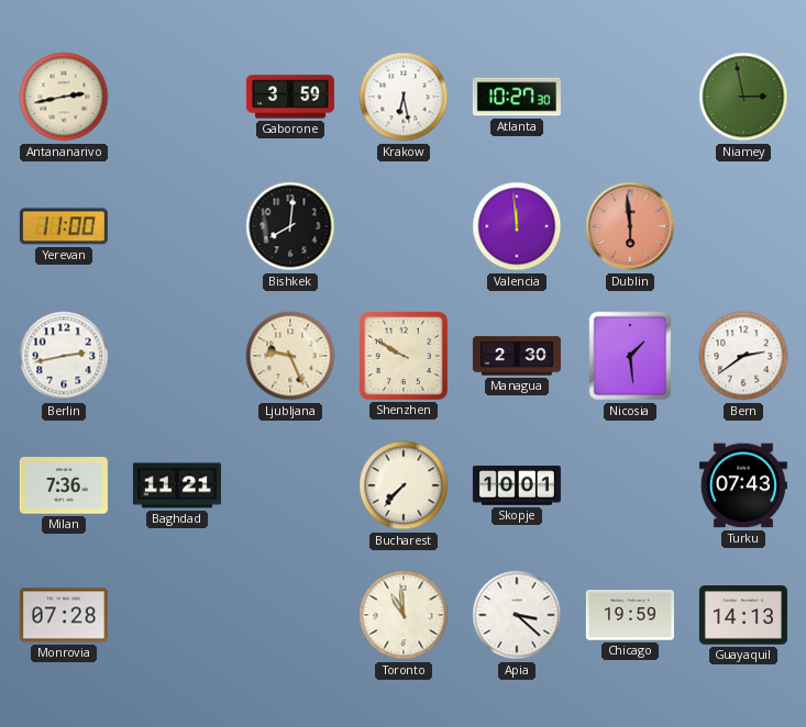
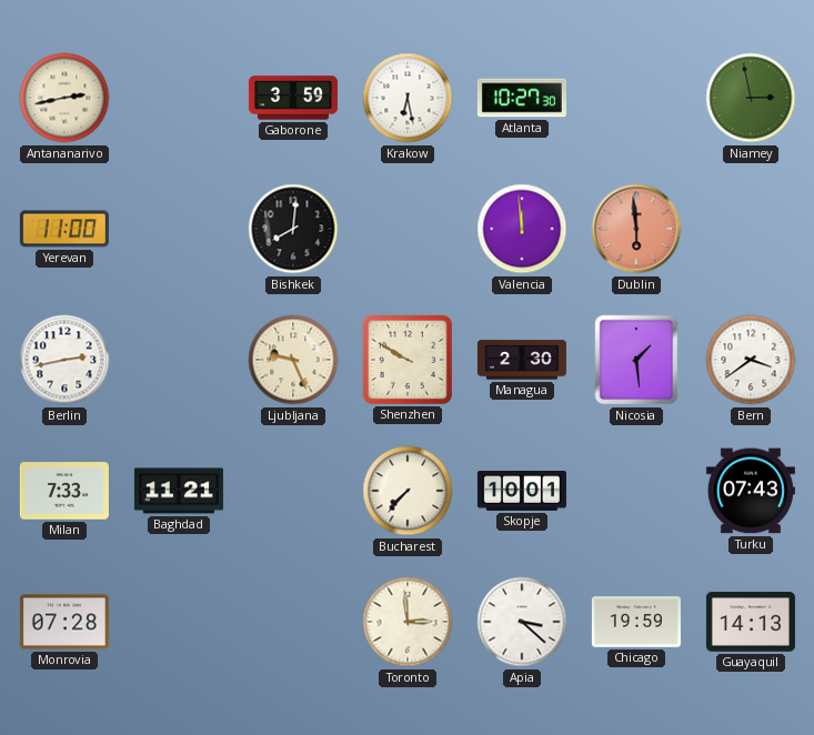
Bern: 2:39 -> 3:39
Milan: 7:36 -> 7:33
Toronto: 10:59 -> 2:59
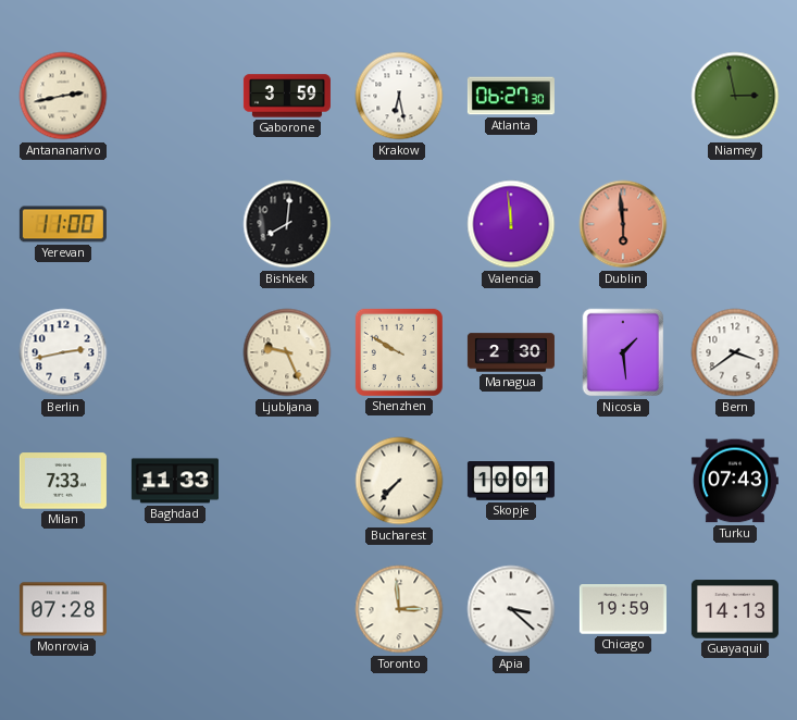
Atlanta: 10:27 -> 06:27
Baghdad: 11:21 -> 11:33
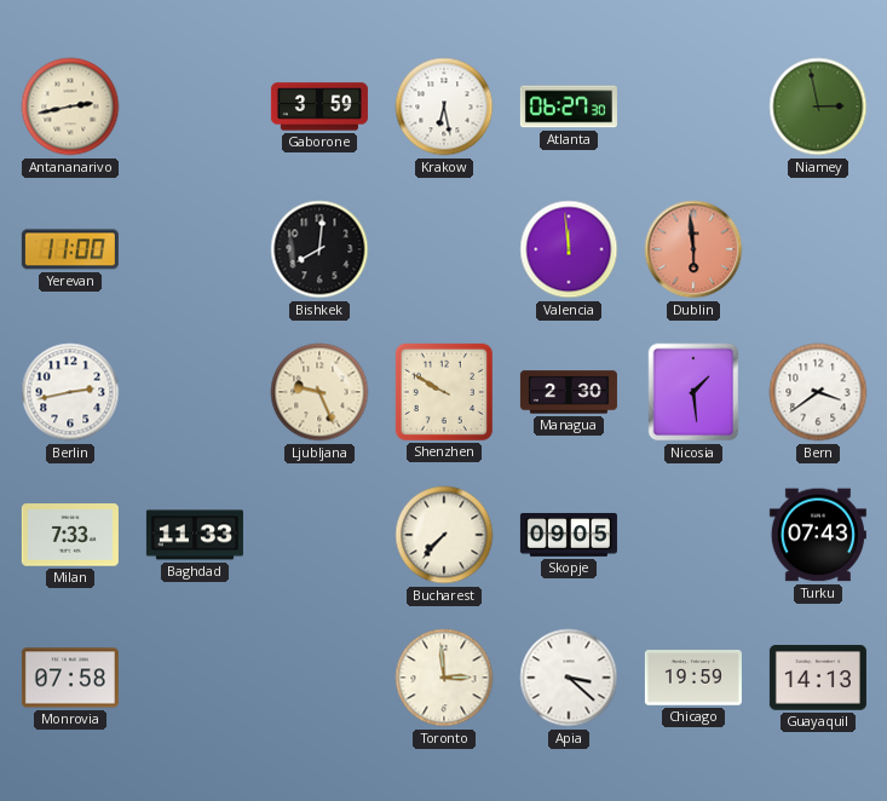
Skopje: 10:01 -> 09:05
Monrovia: 07:28 -> 07:58
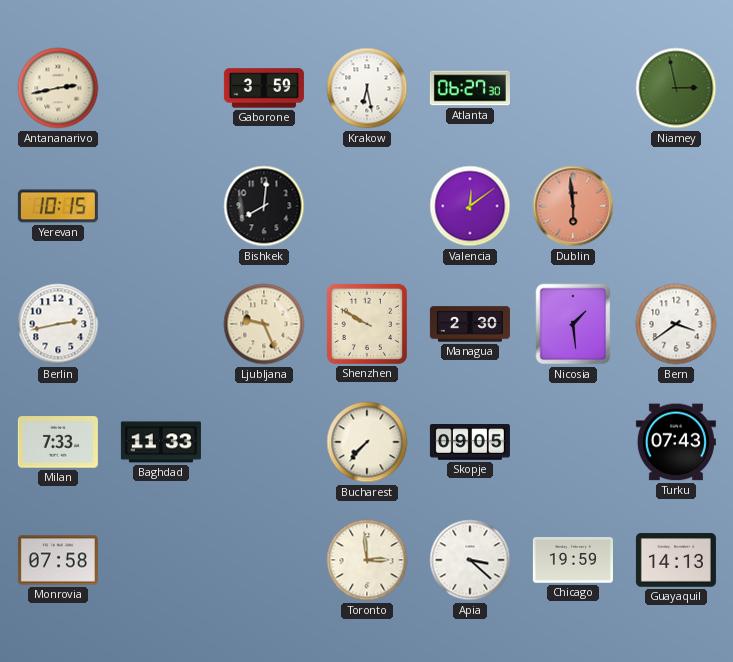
Yerevan: 11:00 -> 10:15
Valencia: 11:59 -> 12:09
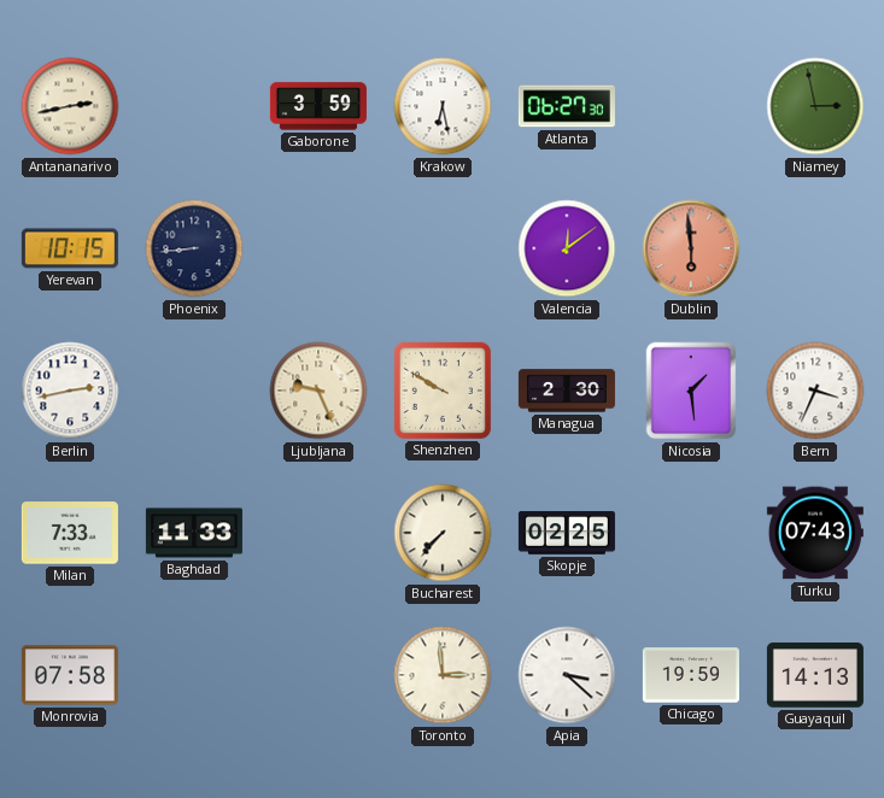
Phoenix: none -> 8:44
Bishkek: 8:01 -> none
Bern: 3:39 -> 3:34
Skopje: 09:05 -> 02:25
